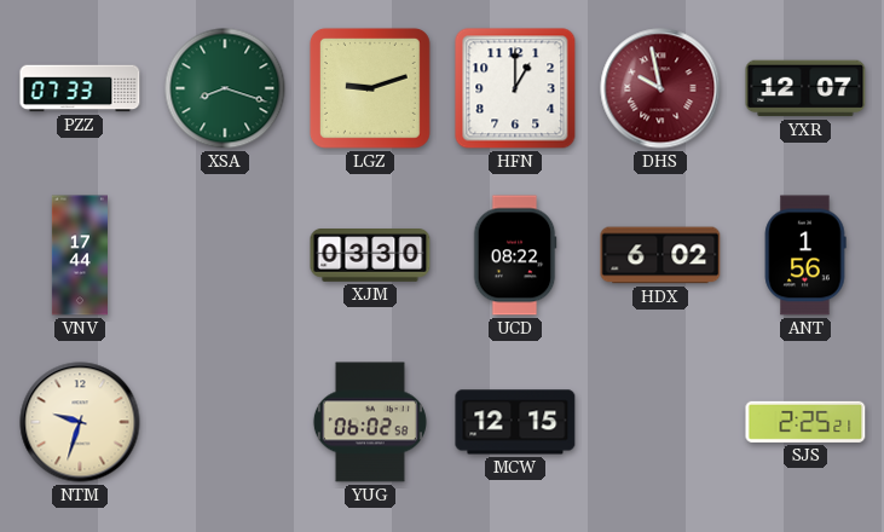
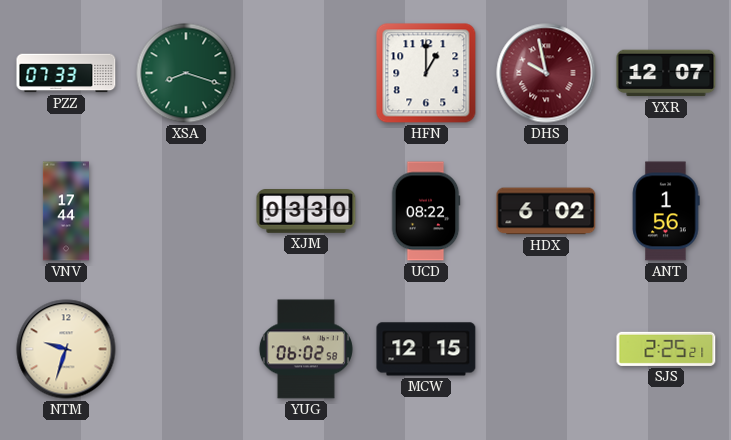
LGZ: 9:12 -> none
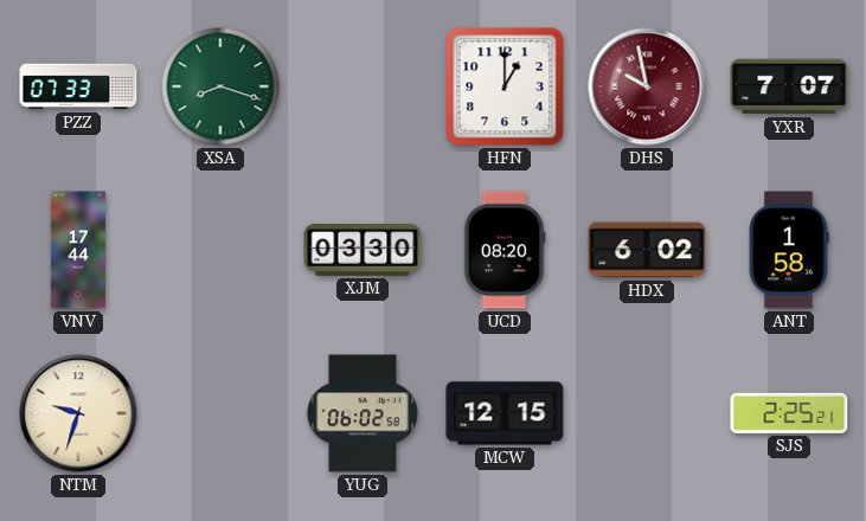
YXR: 12:07 -> 7:07
UCD: 08:22 -> 08:20
ANT: 1:56 -> 1:58
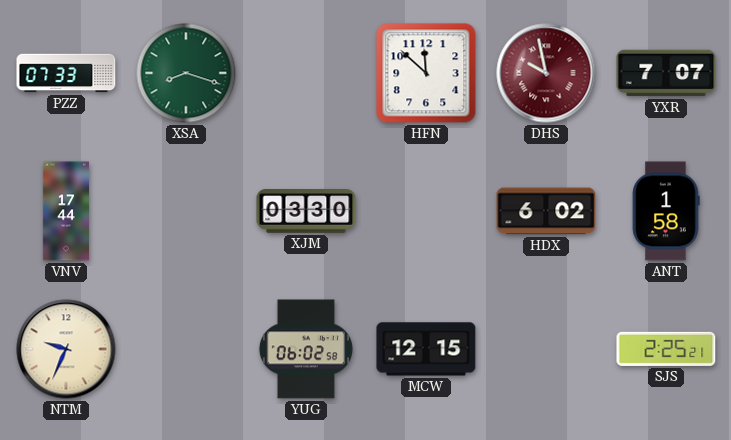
HFN: 1:00 -> 11:52
UCD: 08:20 -> none
NTM: 9:33 -> 9:34
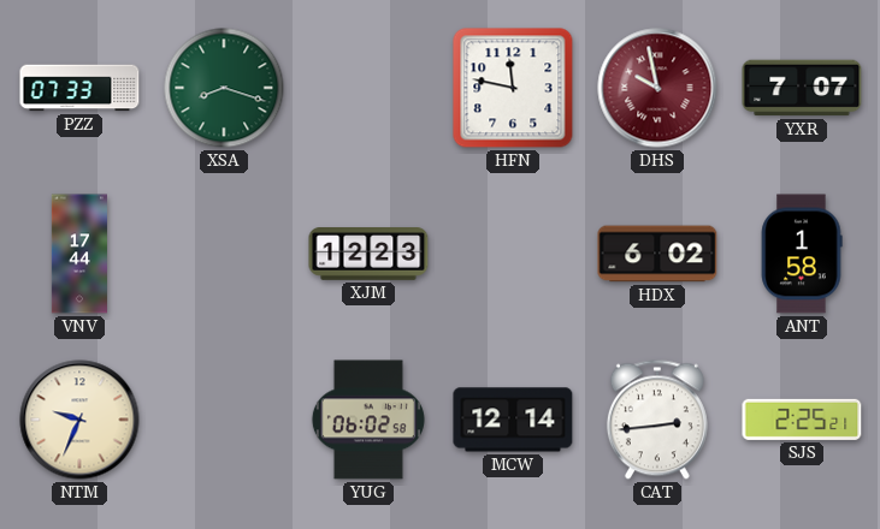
HFN: 11:52 -> 11:47
XJM: 03:30 -> 12:23
MCW: 12:15 -> 12:14
CAT: none -> 2:44
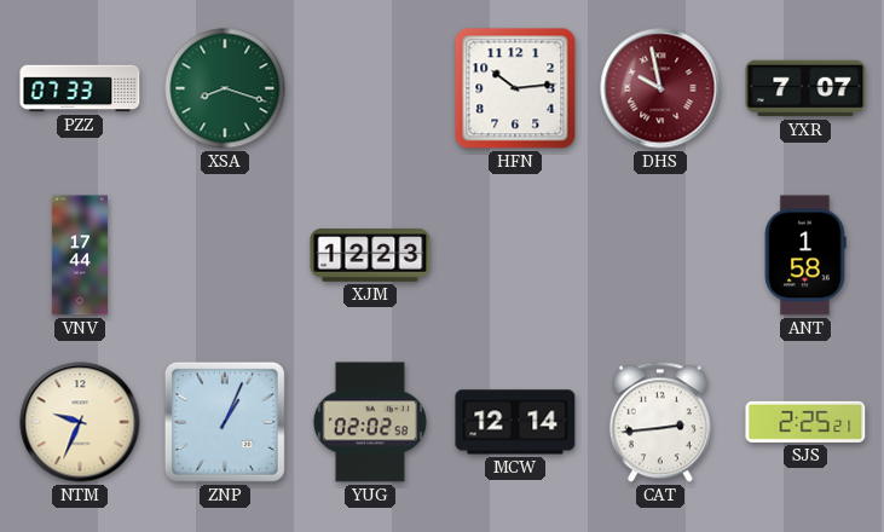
HFN: 11:47 -> 10:14
HDX: 6:02 -> none
ZNP: none -> 1:04
YUG: 06:02 -> 02:02
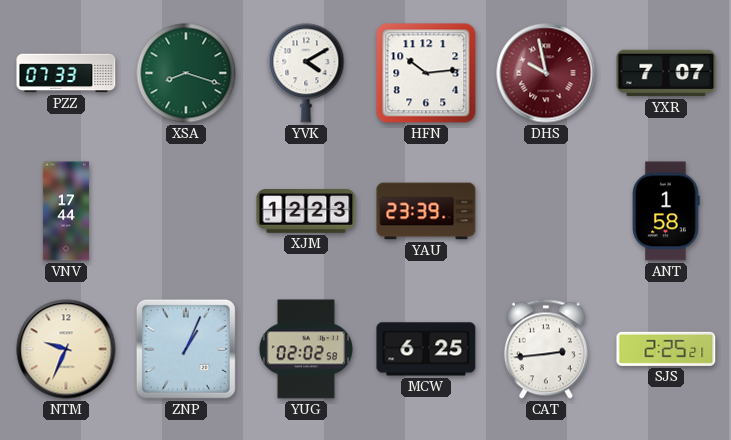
YVK: none -> 4:10
YAU: none -> 23:39
MCW: 12:14 -> 6:25
